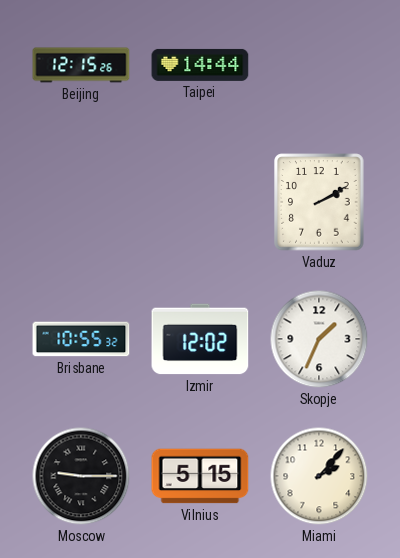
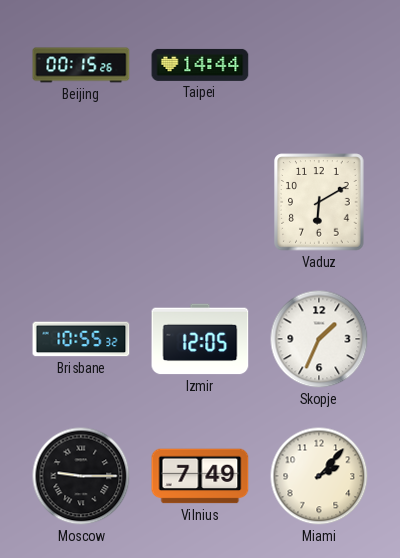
Beijing: 12:15 -> 00:15
Vaduz: 2:10 -> 6:10
Izmir: 12:02 -> 12:05
Vilnius: 5:15 -> 7:49
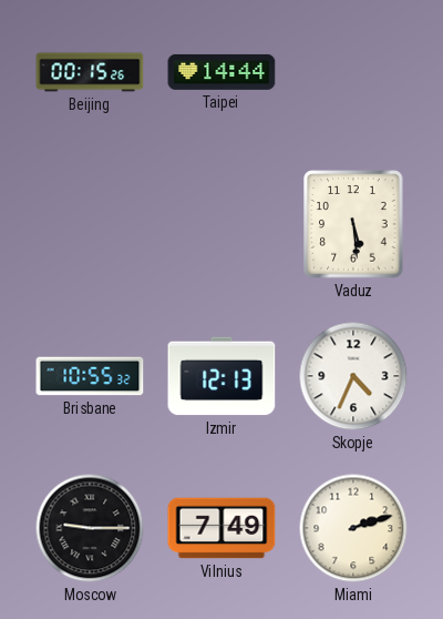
Vaduz: 6:10 -> 5:29
Izmir: 12:05 -> 12:13
Skopje: 1:34 -> 4:34
Miami: 2:07 -> 2:12
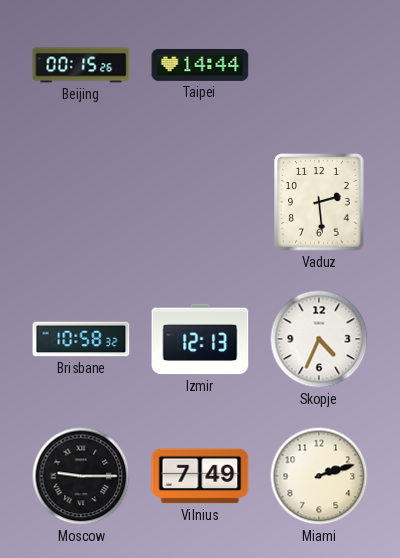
Vaduz: 5:29 -> 2:29
Brisbane: 10:55 -> 10:58
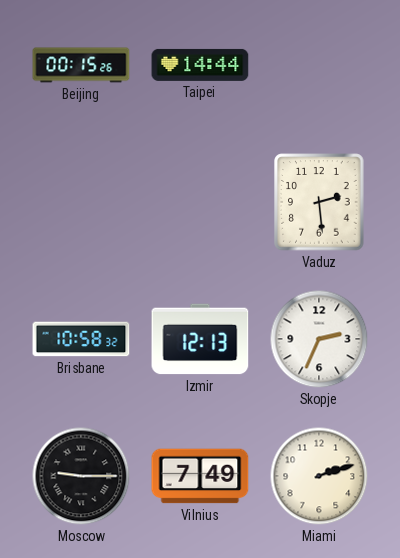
Skopje: 4:34 -> 2:34
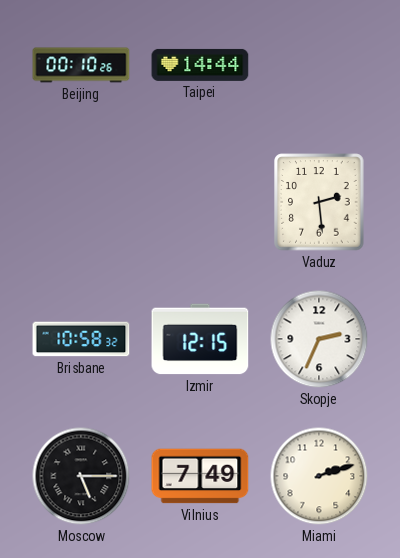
Beijing: 00:15 -> 00:10
Izmir: 12:13 -> 12:15
Moscow: 9:15 -> 5:15
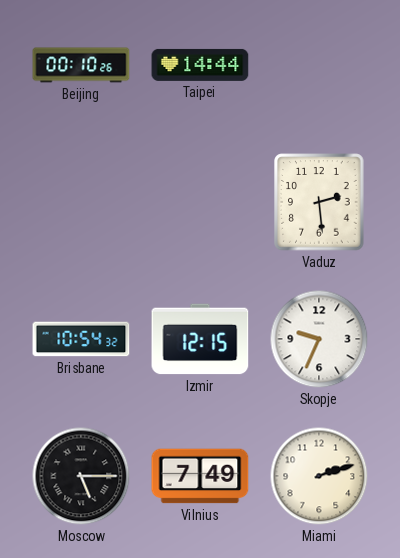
Brisbane: 10:58 -> 10:54
Skopje: 2:34 -> 9:34
